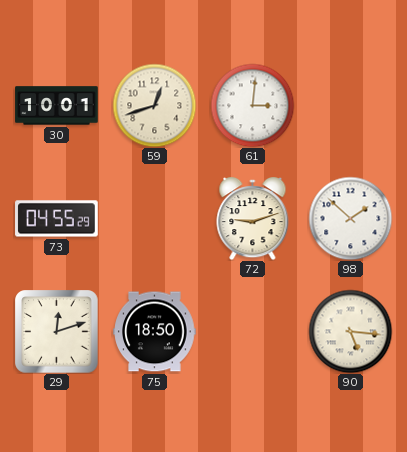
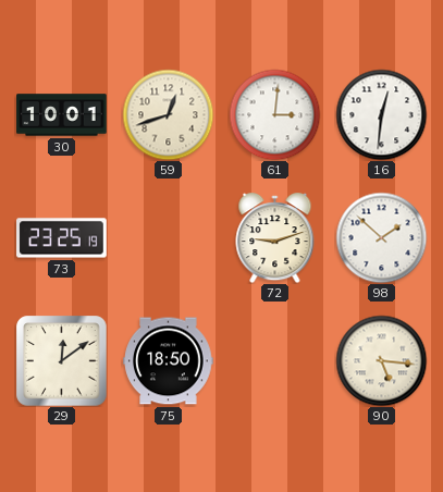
16: none -> 12:31
73: 04:55 -> 23:25
29: 12:12 -> 12:09
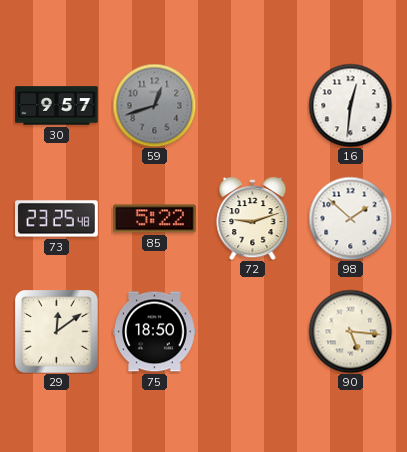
30: 10:01 -> 9:57
59 dial: cream -> grey
61: 3:01 -> none
73: 23:25:19 -> 23:25:48
85: none -> 5:22
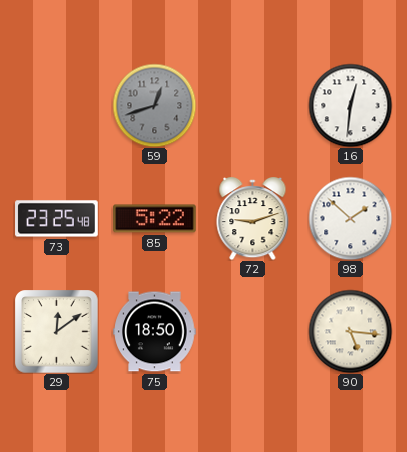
30: 9:57 -> none
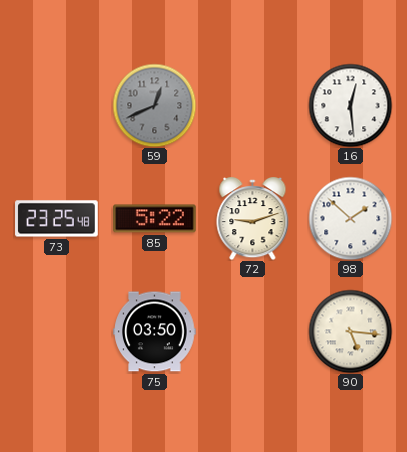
59: 12:42 -> 12:41
16: 12:31 -> 12:29
29: 12:09 -> none
75: 18:50 -> 03:50
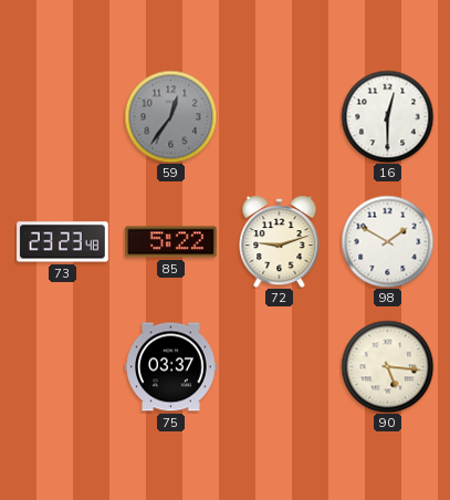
59: 12:41 -> 12:36
16: 12:29 -> 12:30
73: 23:25 -> 23:23
98: 1:52 -> 1:50
75: 03:50 -> 03:37
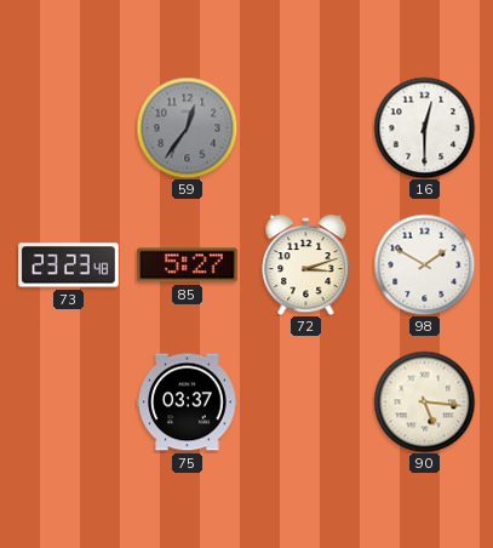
85: 5:22 -> 5:27
72: 9:12 -> 3:12
